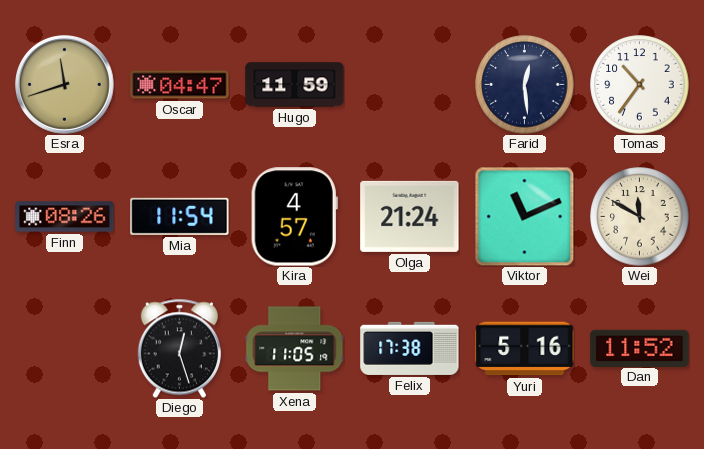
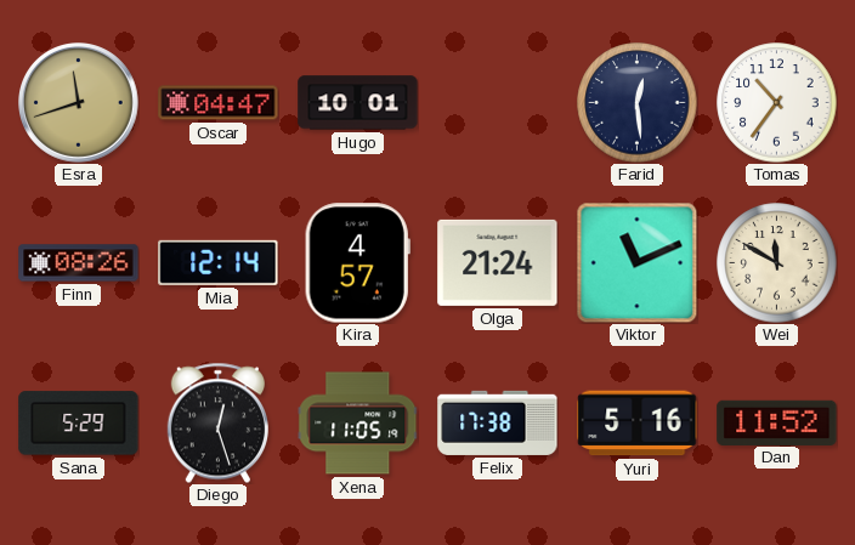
Hugo: 11:59 -> 10:01
Mia: 11:54 -> 12:14
Sana: none -> 5:29
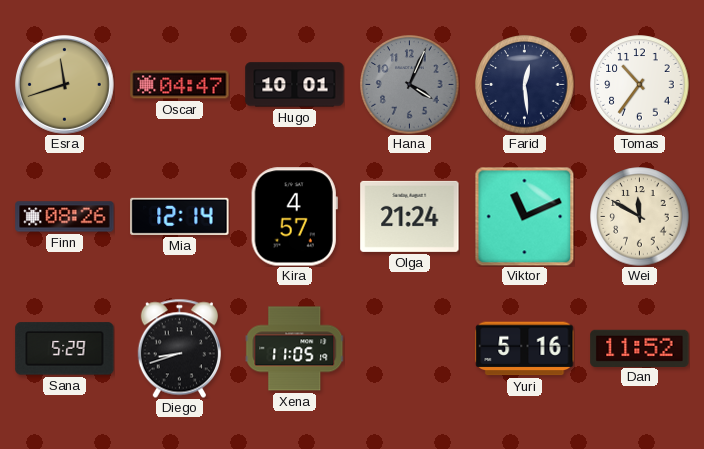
Hana: none -> 4:04
Diego: 12:27 -> 8:42
Felix: 17:38 -> none
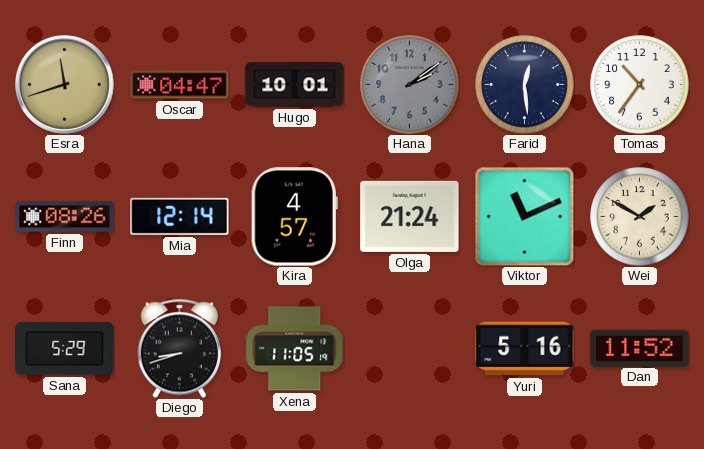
Hana: 4:04 -> 2:09
Wei: 11:50 -> 1:50
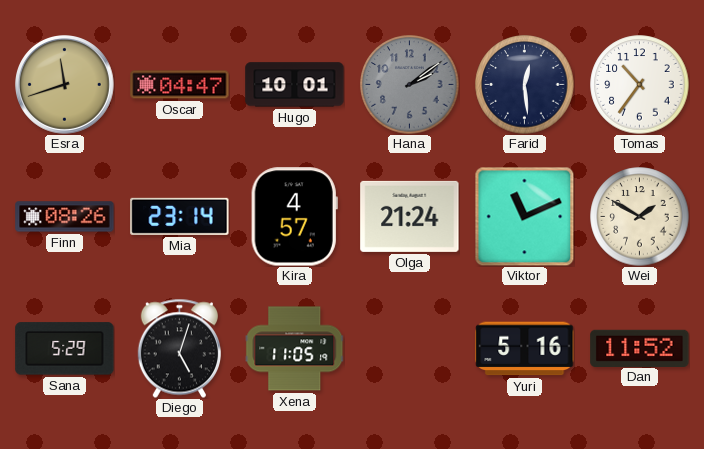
Mia: 12:14 -> 23:14
Diego: 8:42 -> 5:03
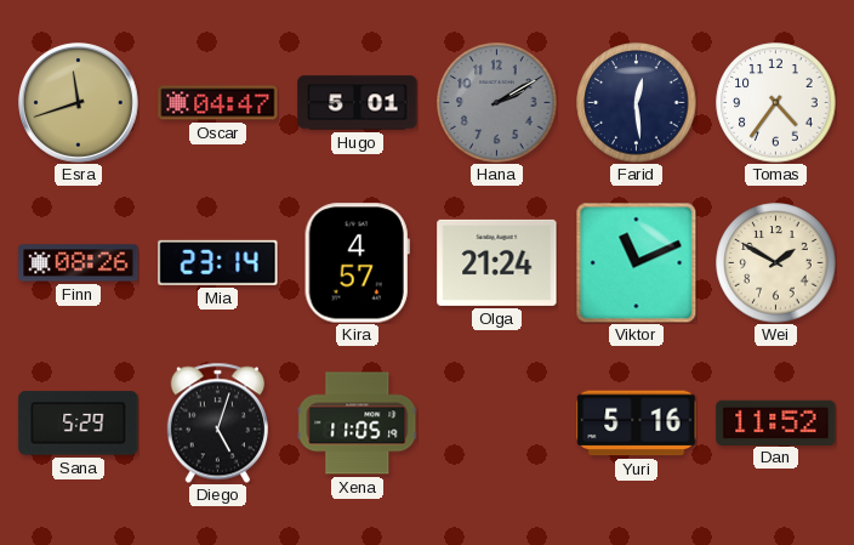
Hugo: 10:01 -> 5:01
Hana: 2:09 -> 2:10
Tomas: 10:36 -> 4:36
